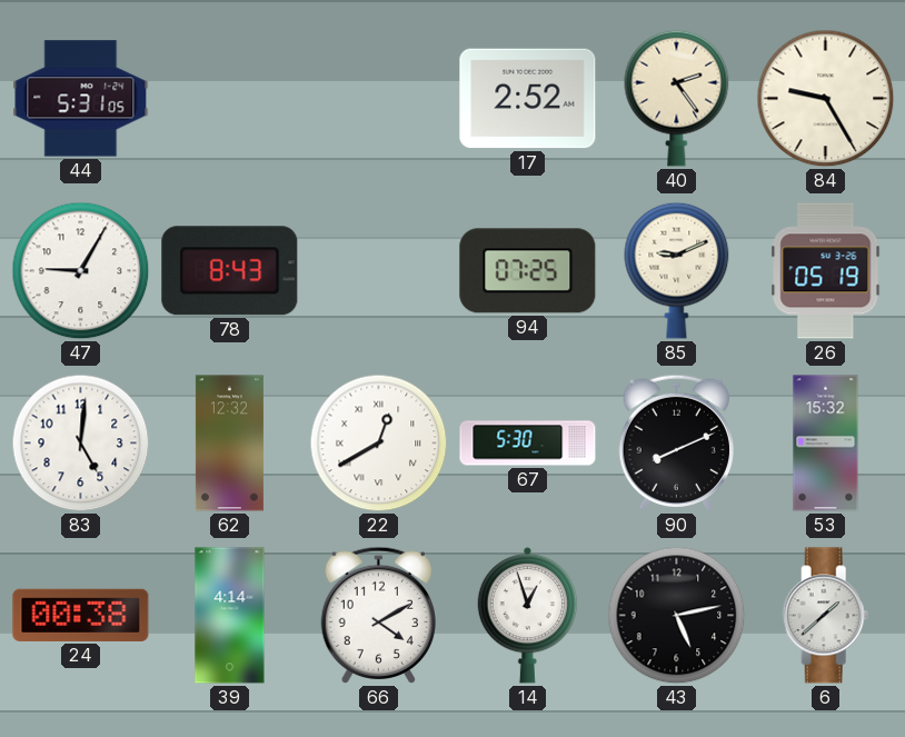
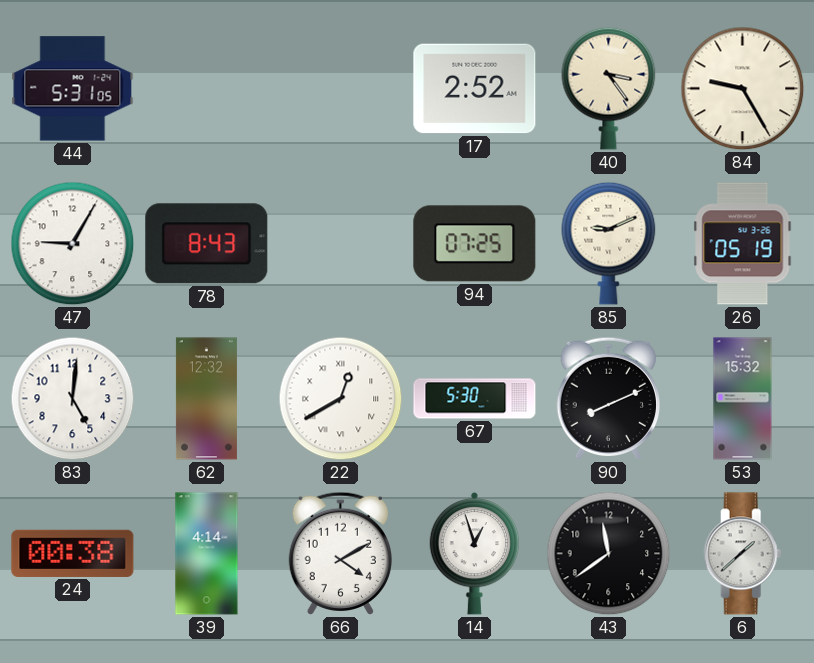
40: 2:24 -> 3:24
43: 5:13 -> 11:39
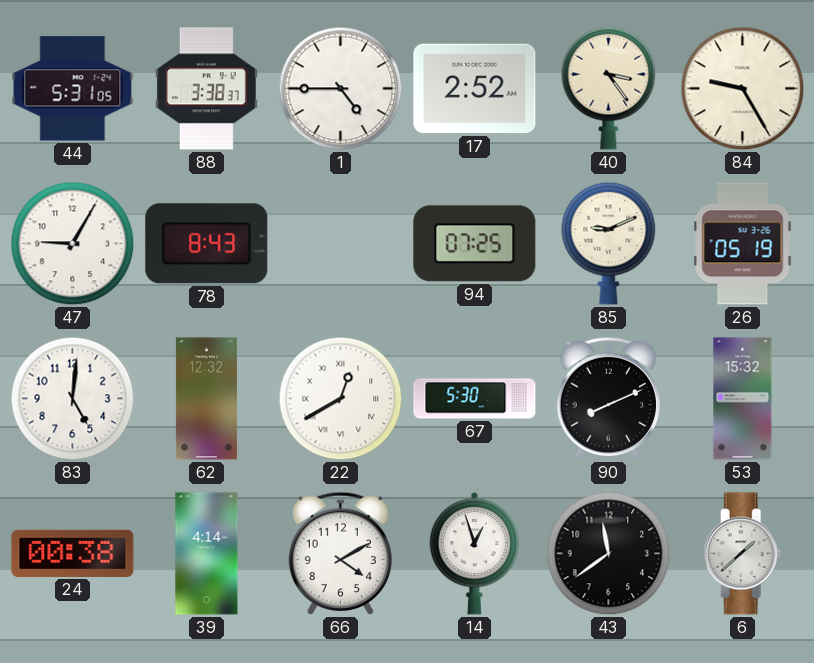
88: none -> 3:38
1: none -> 4:45
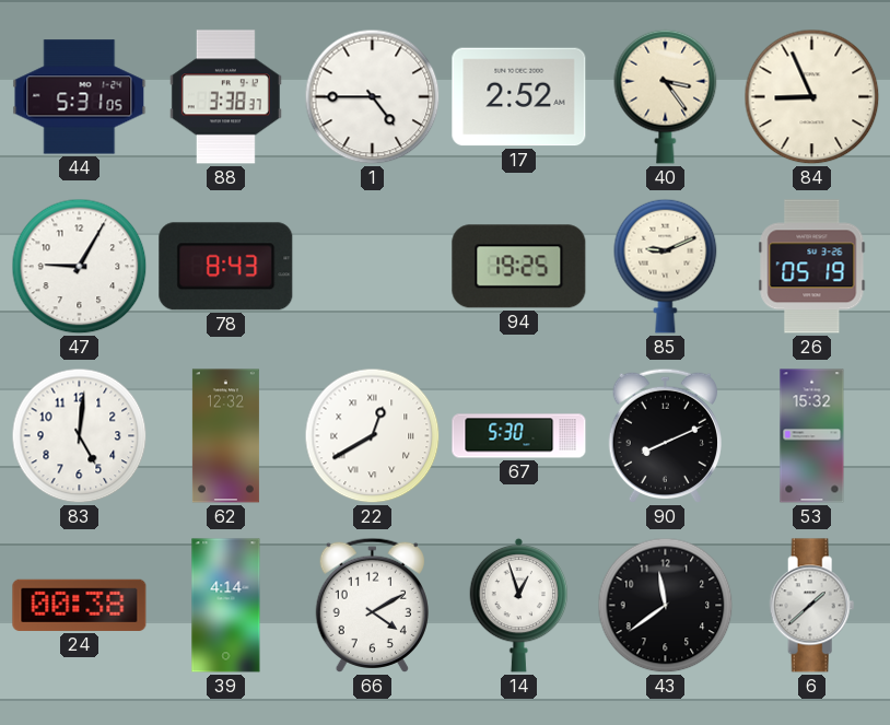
84: 9:25 -> 8:56
94: 07:25 -> 19:25
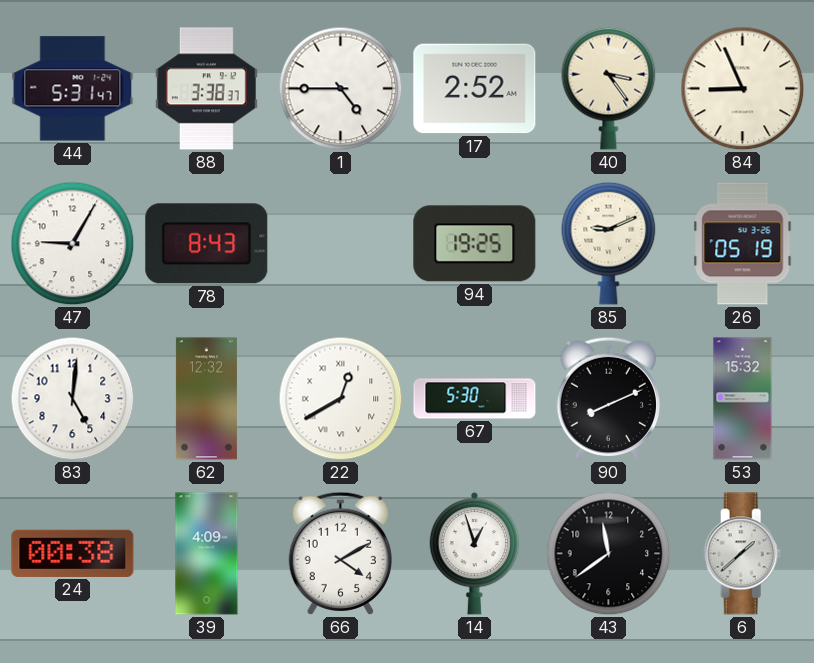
44: 5:31:05 -> 5:31:47
39: 4:14 -> 4:09
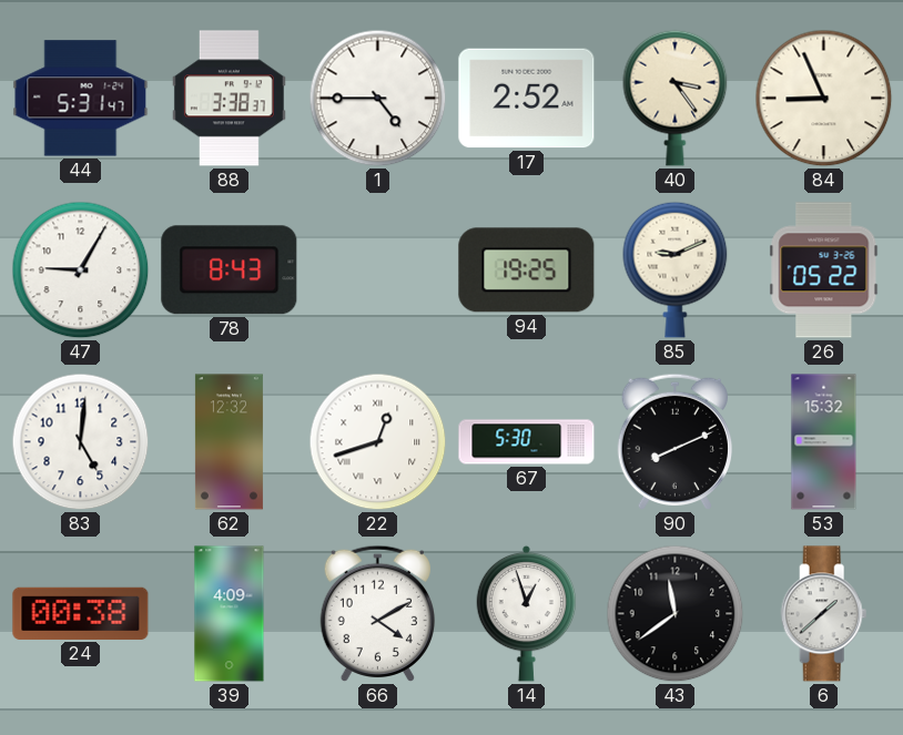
26: 05:19 -> 05:22
22: 12:40 -> 12:42
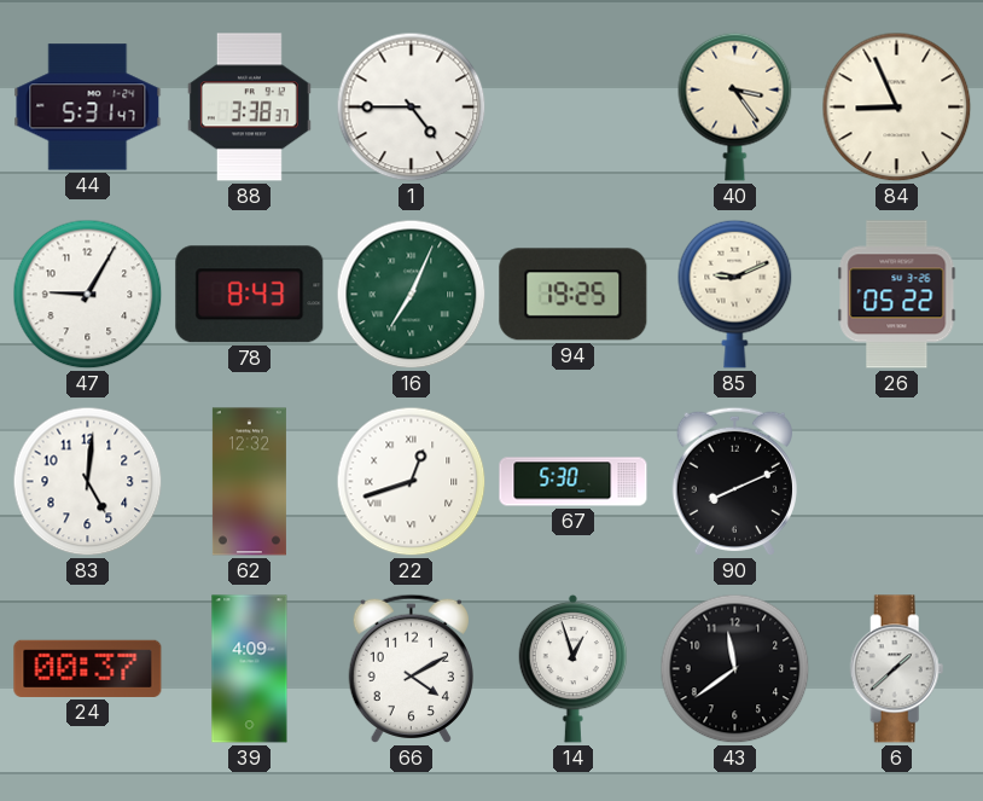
17: 2:52 -> none
16: none -> 7:04
53: 15:32 -> none
24: 00:38 -> 00:37
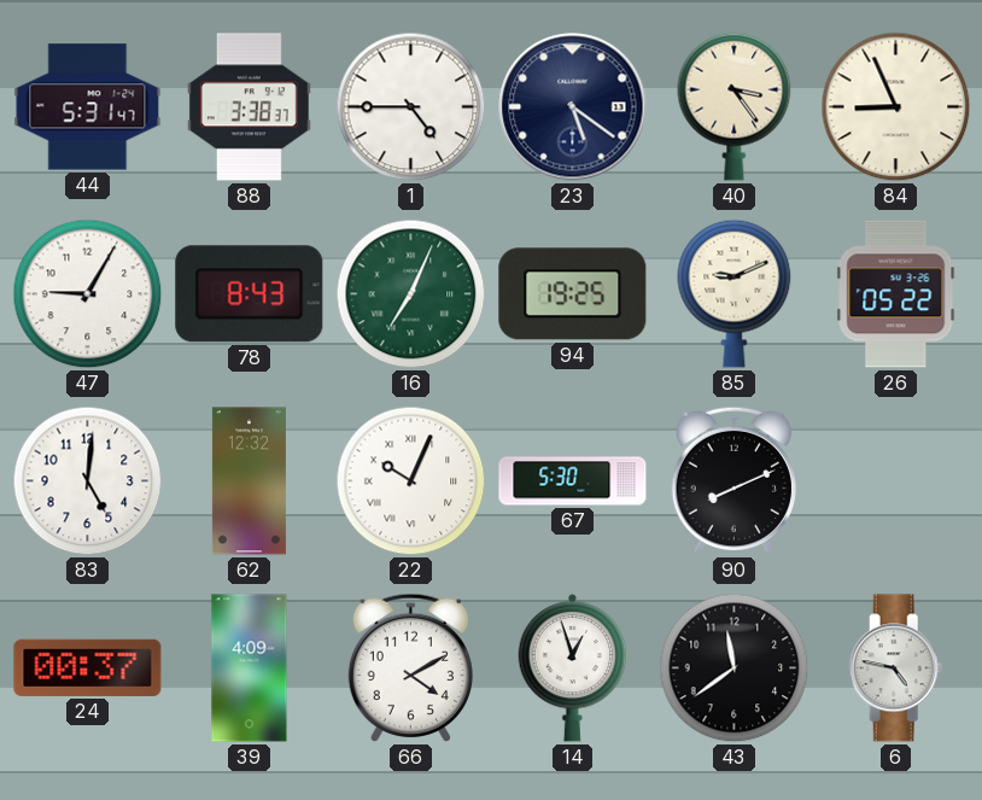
23: none -> 5:21
22: 12:42 -> 10:04
6: 1:38 -> 4:47
